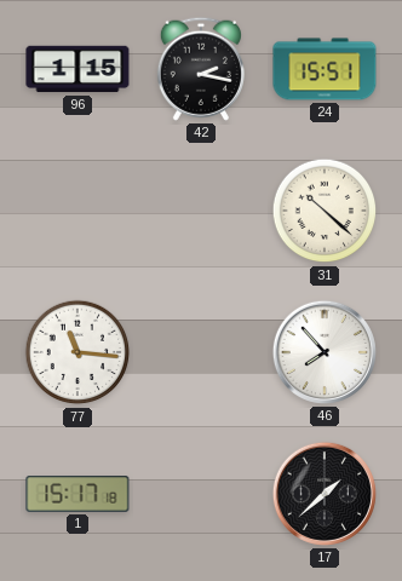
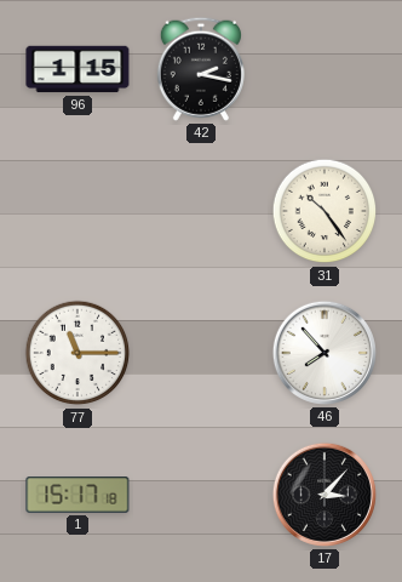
24: 15:51 -> none
31: 10:22 -> 10:24
77: 11:16 -> 11:15
17: 1:38 -> 3:07
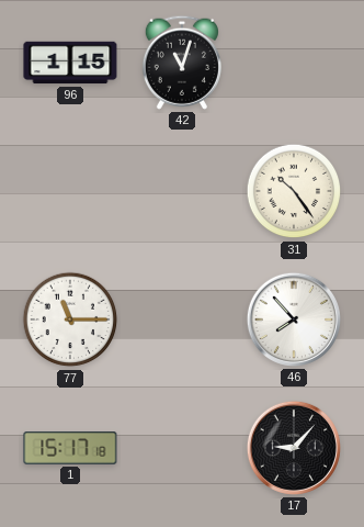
42: 2:17 -> 11:03
17: 3:07 -> 9:07
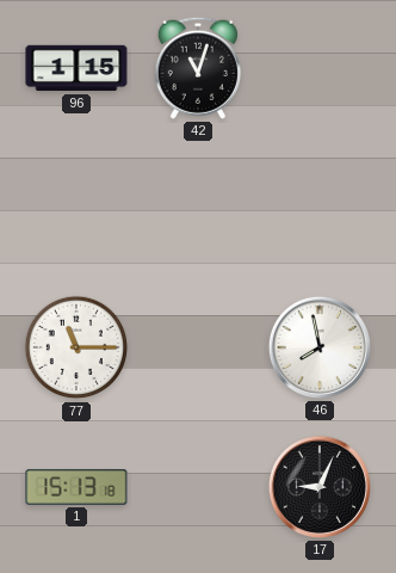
31: 10:24 -> none
46: 7:53 -> 7:58
1: 15:17 -> 15:13
17: 9:07 -> 9:04
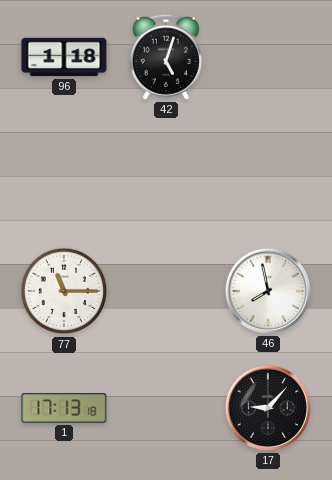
96: 1:15 -> 1:18
42: 11:03 -> 5:03
1: 15:13 -> 17:13
17: 9:04 -> 9:07
